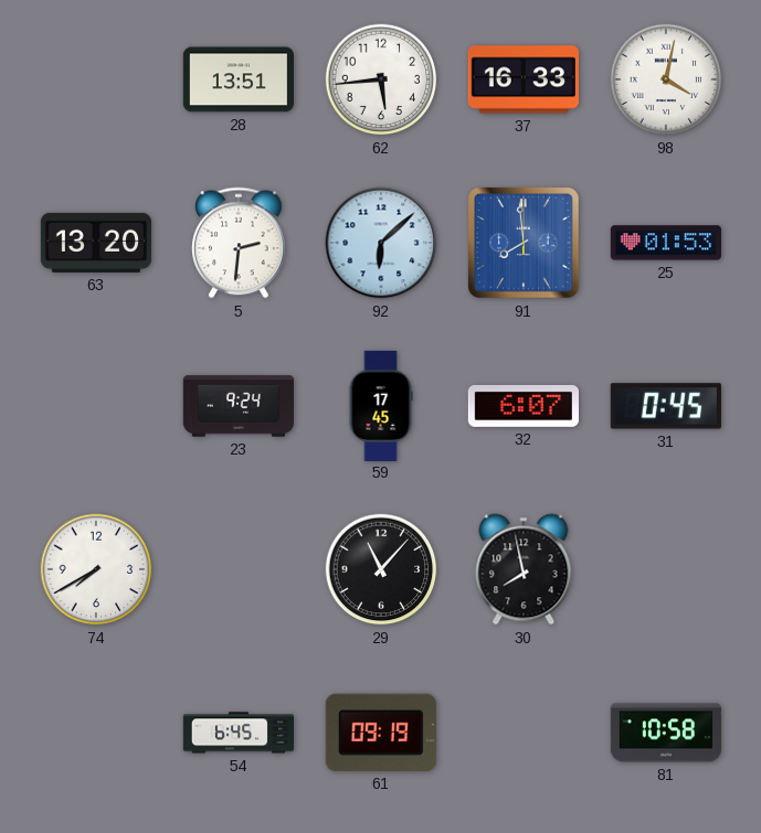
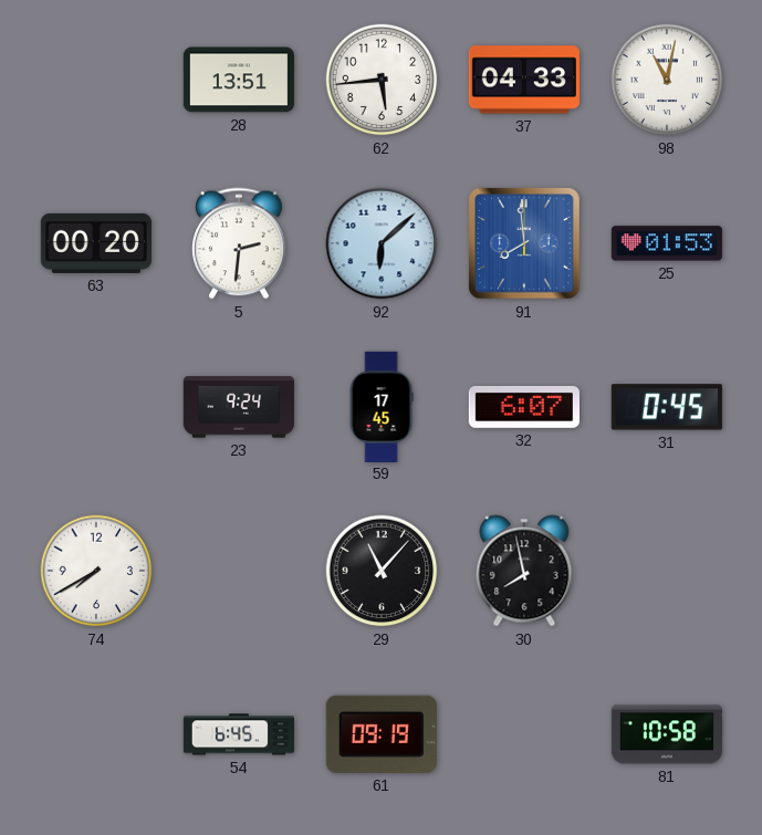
37: 16:33 -> 04:33
98: 4:02 -> 11:02
63: 13:20 -> 00:20
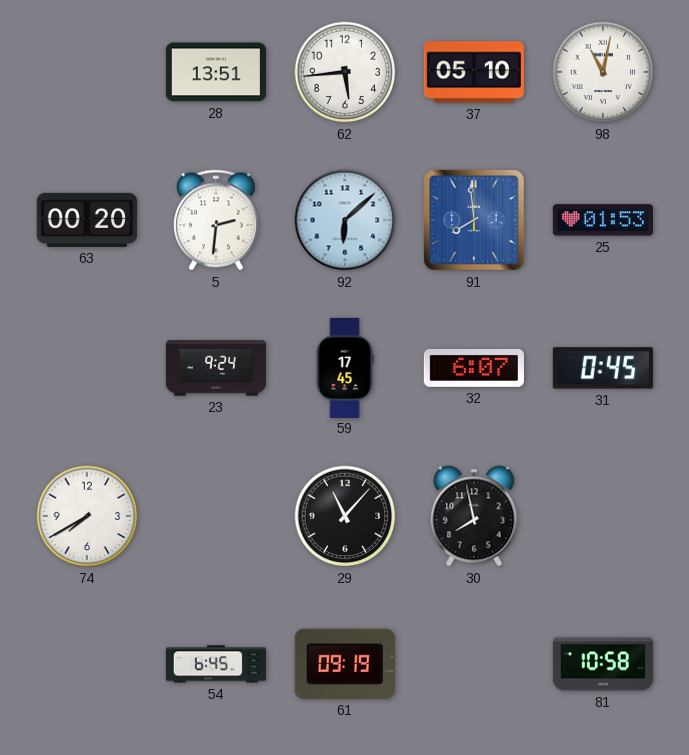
37: 04:33 -> 05:10
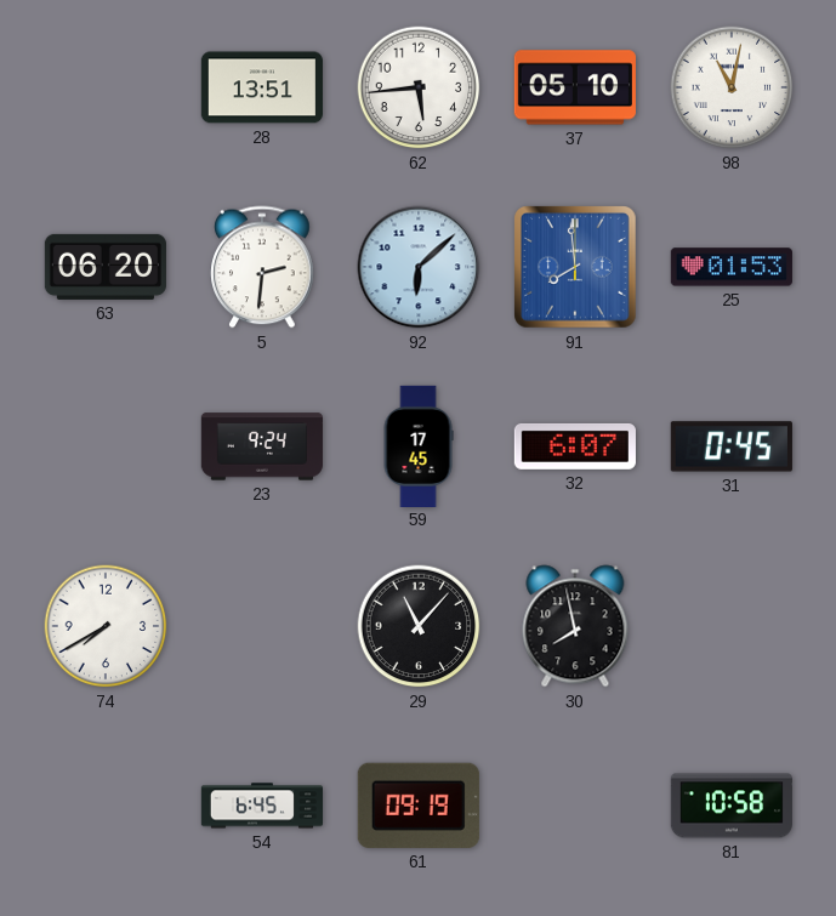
63: 00:20 -> 06:20
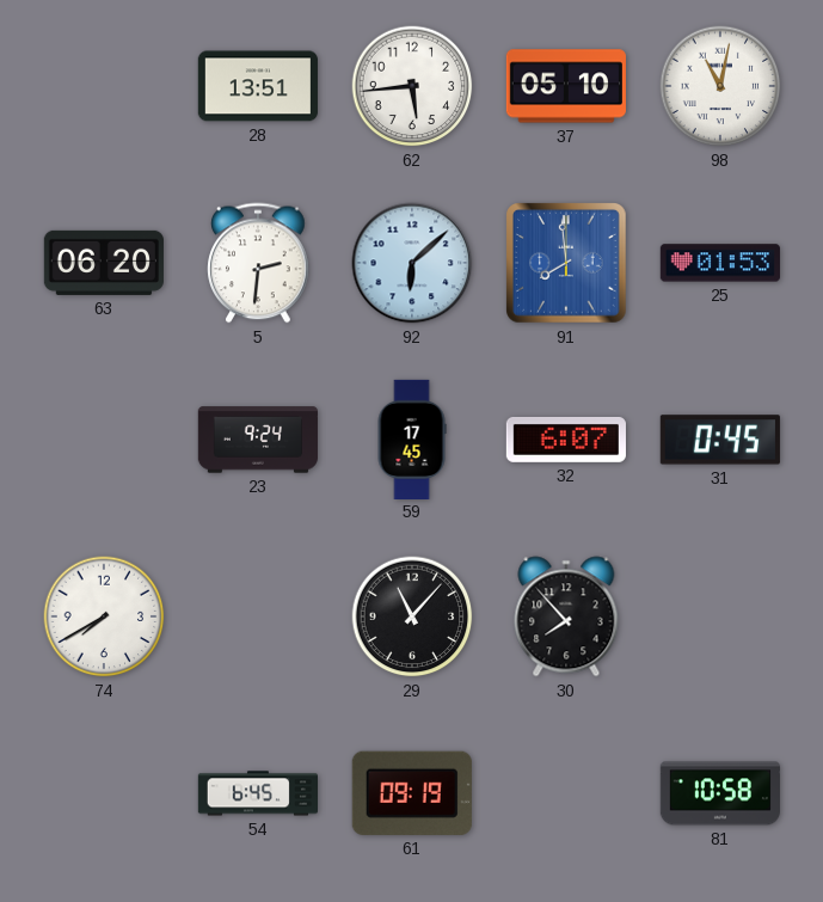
30: 7:58 -> 7:53
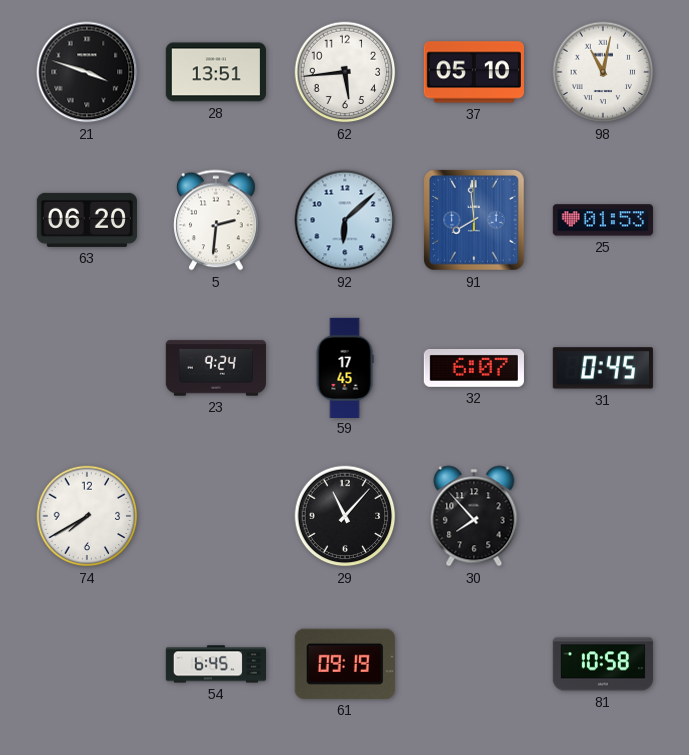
21: none -> 3:48
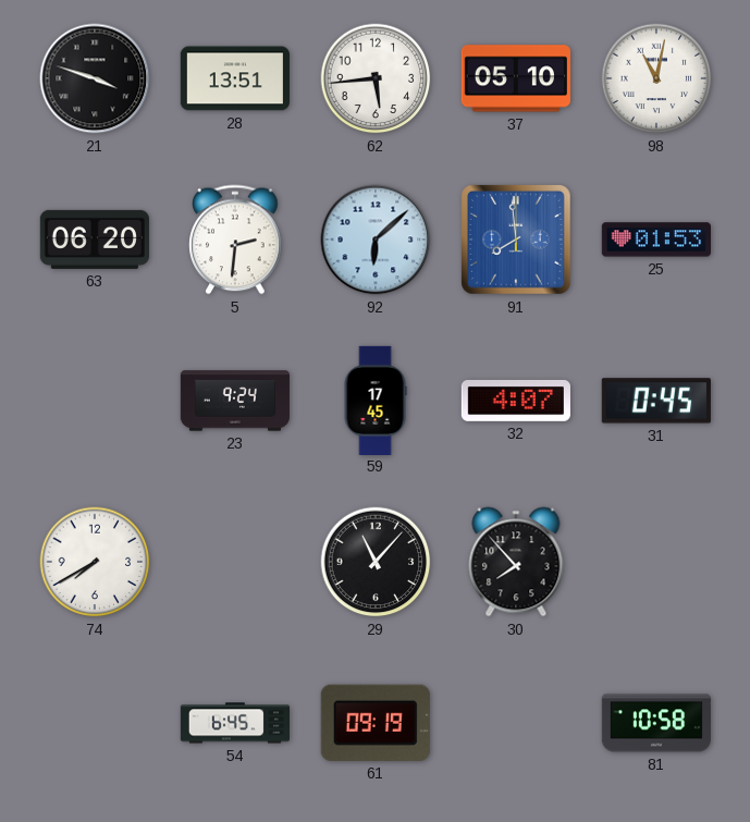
32: 6:07 -> 4:07
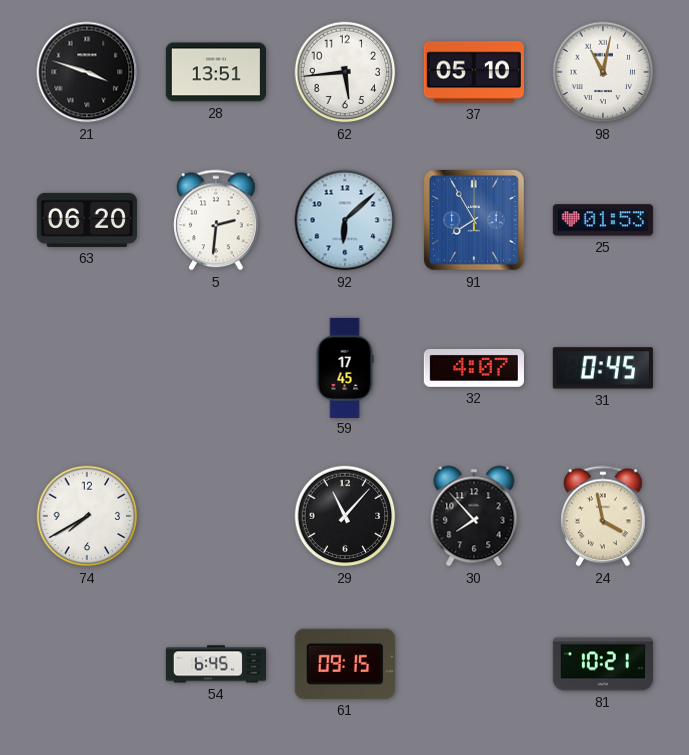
91: 7:59 -> 7:55
23: 9:24 -> none
24: none -> 3:58
61: 09:19 -> 09:15
81: 10:58 -> 10:21
